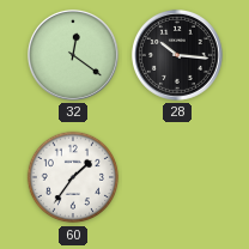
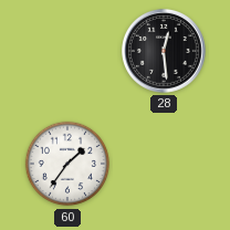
32: 12:21 -> none
28: 10:16 -> 12:29
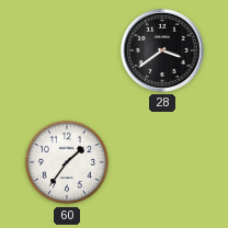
28: 12:29 -> 3:39
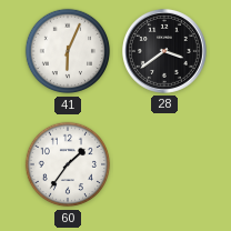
41: none -> 6:04
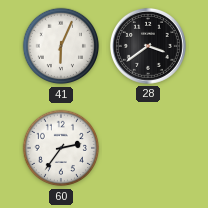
60: 1:36 -> 2:36
